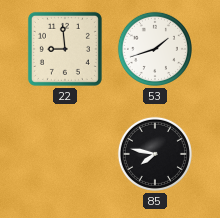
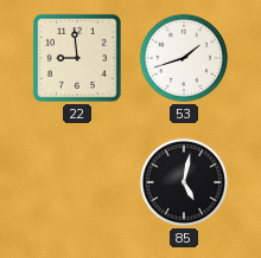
85: 7:47 -> 5:02
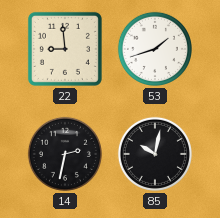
14: none -> 2:32
85: 5:02 -> 10:02
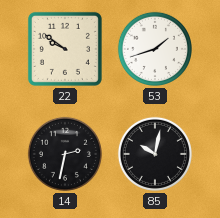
22: 8:59 -> 9:51
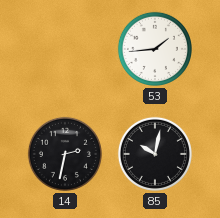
22: 9:51 -> none
53: 1:42 -> 1:44
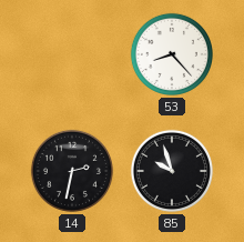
53: 1:44 -> 8:23
85: 10:02 -> 9:57
